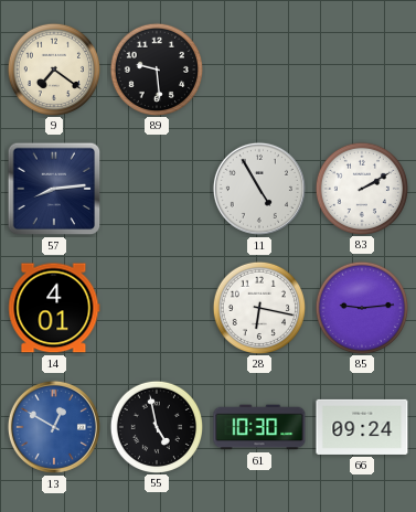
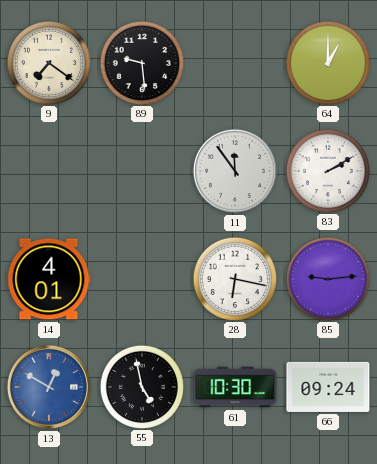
64: none -> 1:00
57: 8:14 -> none
11: 4:55 -> 11:54
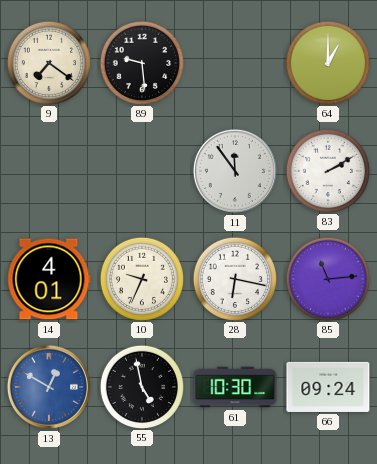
10: none -> 9:34
85: 9:14 -> 11:14
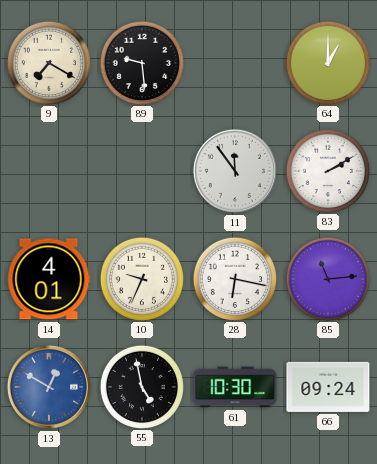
9: 7:21 -> 7:20
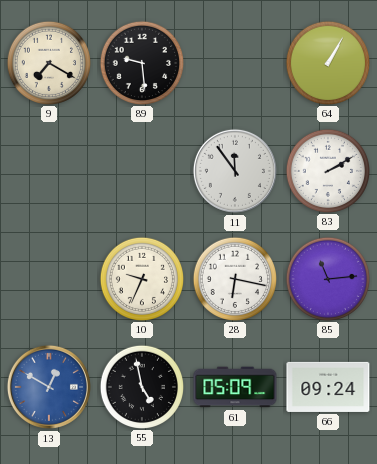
64: 1:00 -> 1:05
14: 4:01 -> none
61: 10:30 -> 05:09
